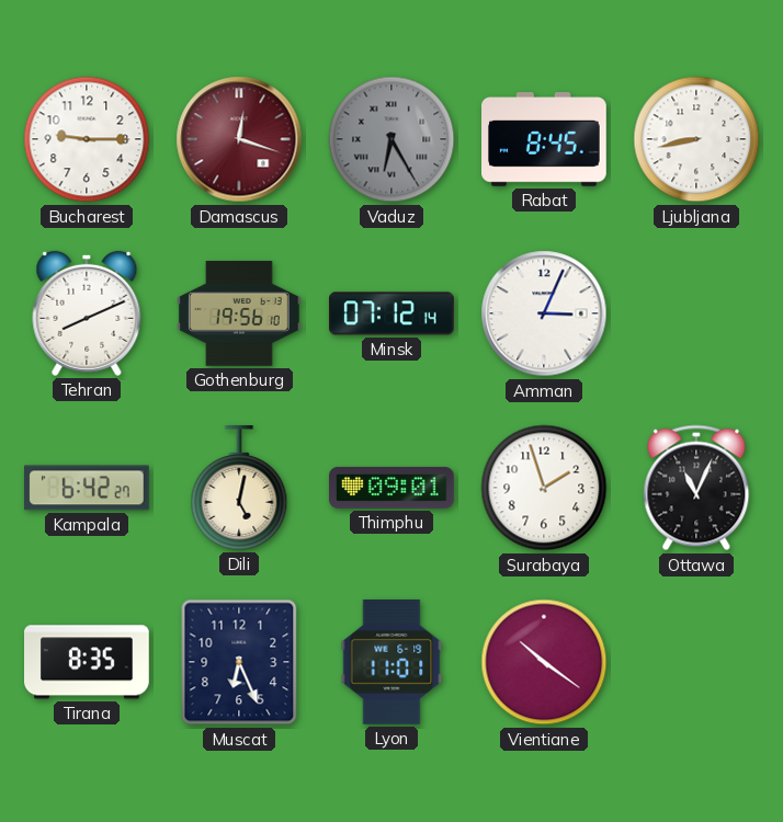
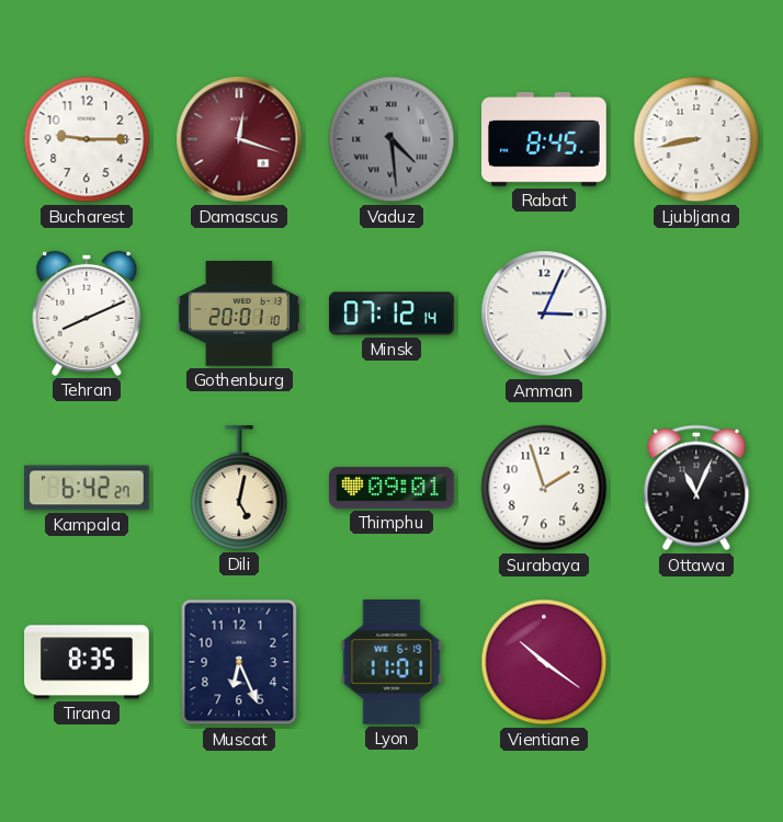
Vaduz: 6:25 -> 4:29
Gothenburg: 19:56 -> 20:01
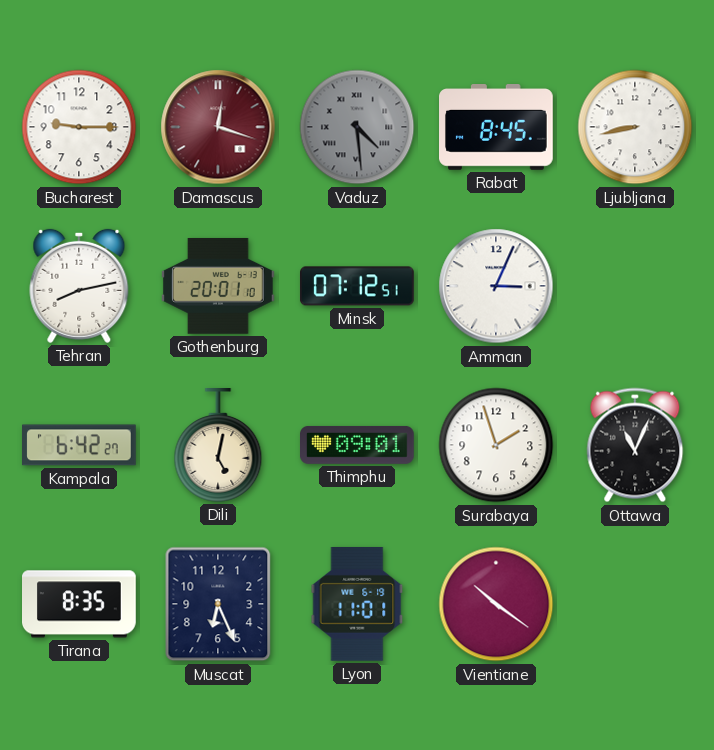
Tehran: 8:11 -> 8:13
Minsk: 07:12:14 -> 07:12:51
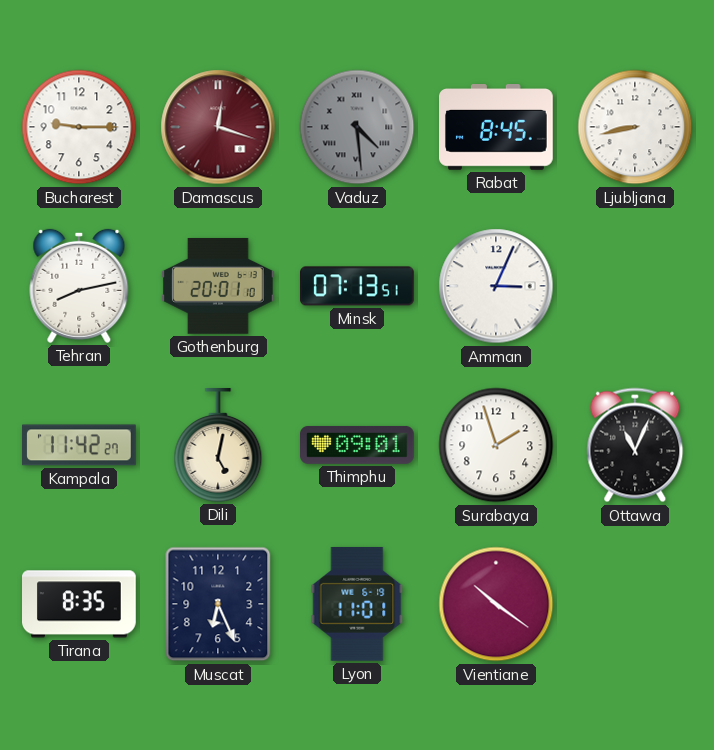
Minsk: 07:12 -> 07:13
Kampala: 6:42 -> 11:42
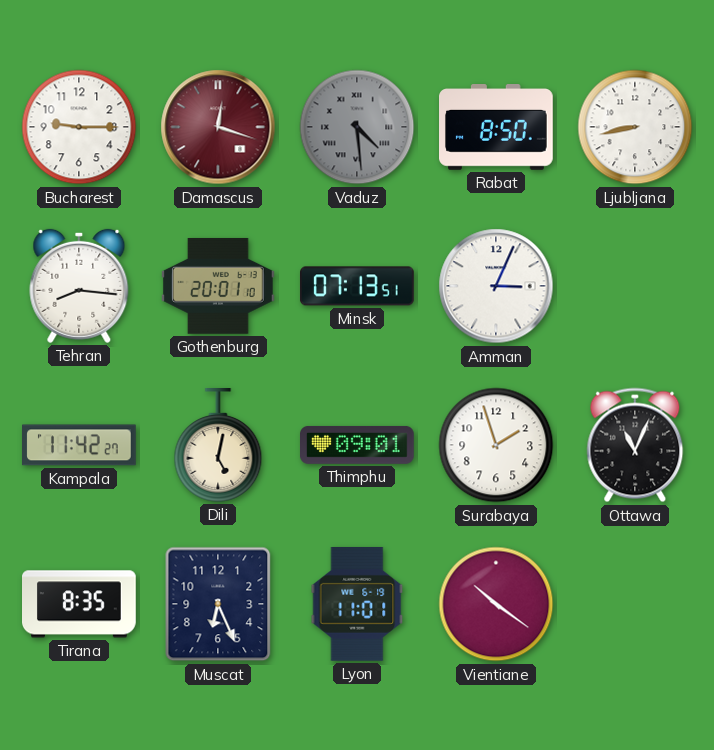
Rabat: 8:45 -> 8:50
Tehran: 8:13 -> 8:16
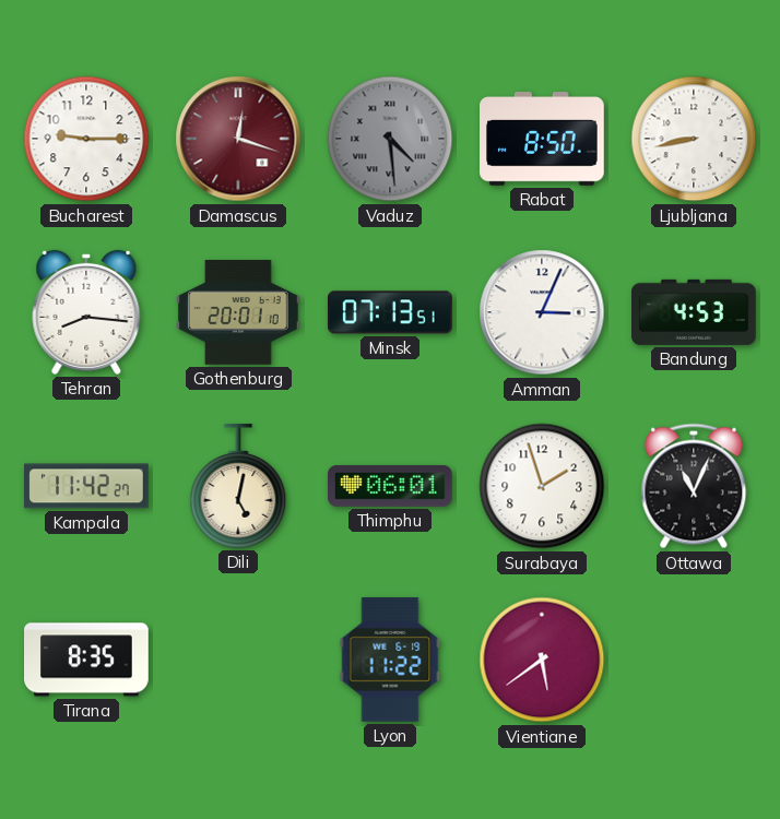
Bandung: none -> 4:53
Thimphu: 09:01 -> 06:01
Muscat: 6:26 -> none
Lyon: 11:01 -> 11:22
Vientiane: 10:21 -> 5:39
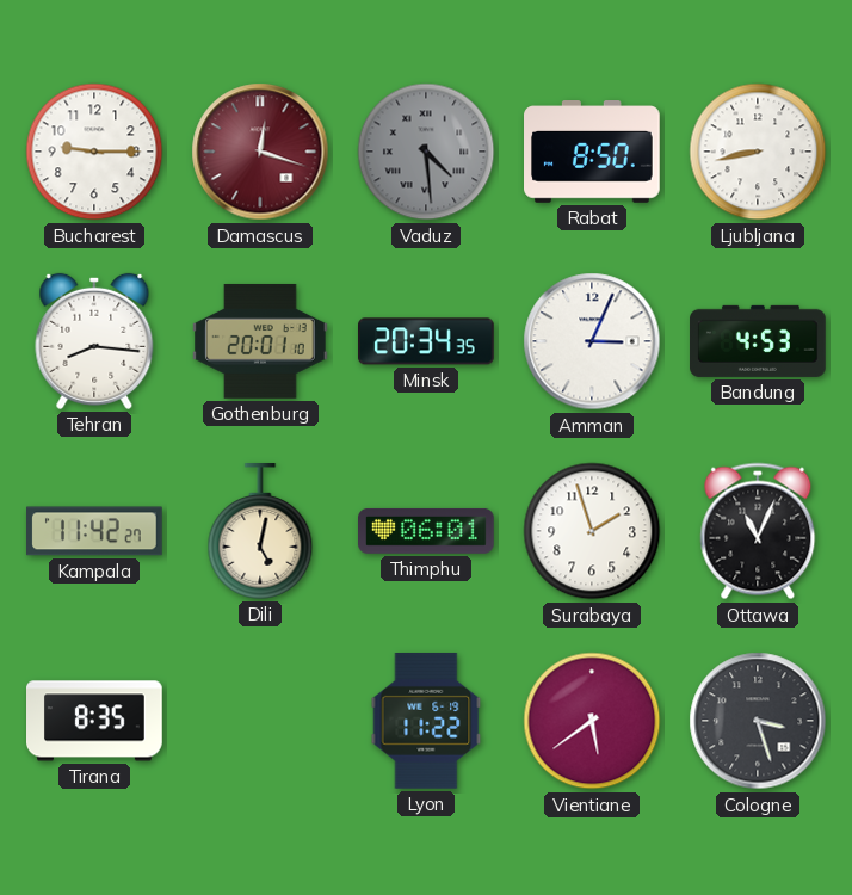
Minsk: 07:13 -> 20:34
Cologne: none -> 3:27
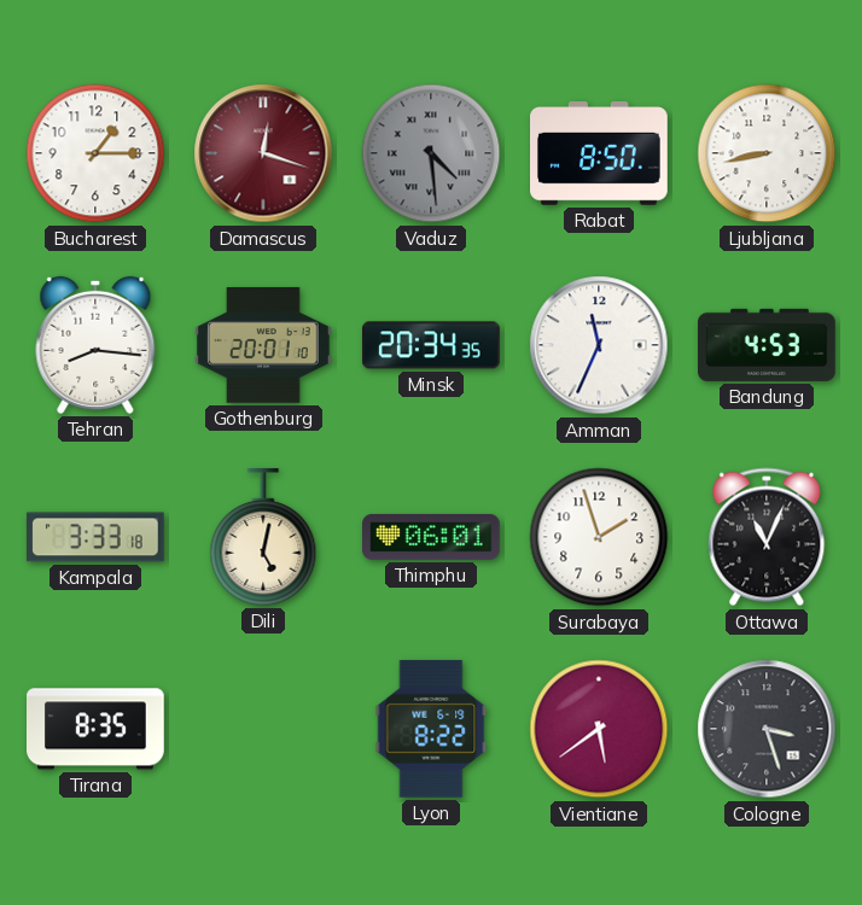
Bucharest: 9:15 -> 1:15
Amman: 3:04 -> 11:34
Kampala: 11:42 -> 3:33
Lyon: 11:22 -> 8:22
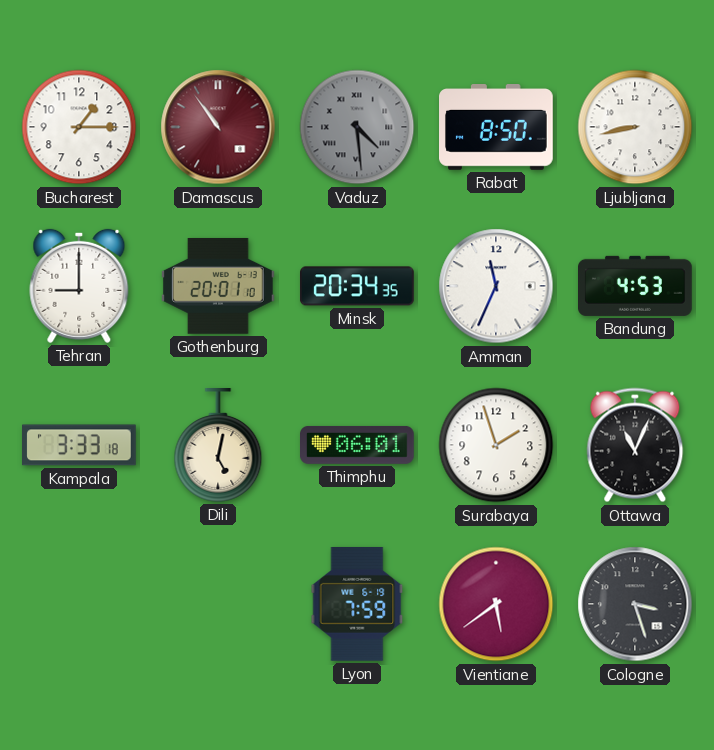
Damascus: 12:18 -> 10:54
Tehran: 8:16 -> 9:00
Tirana: 8:35 -> none
Lyon: 8:22 -> 7:59
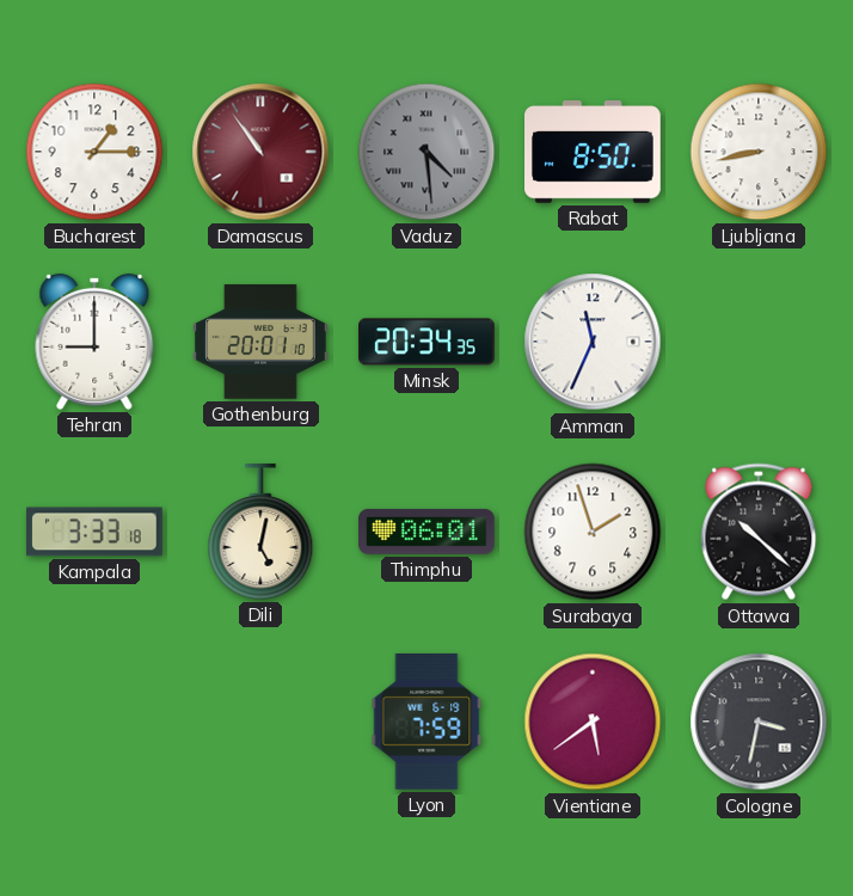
Bandung: 4:53 -> none
Ottawa: 11:04 -> 10:22
Cologne: 3:27 -> 3:32
